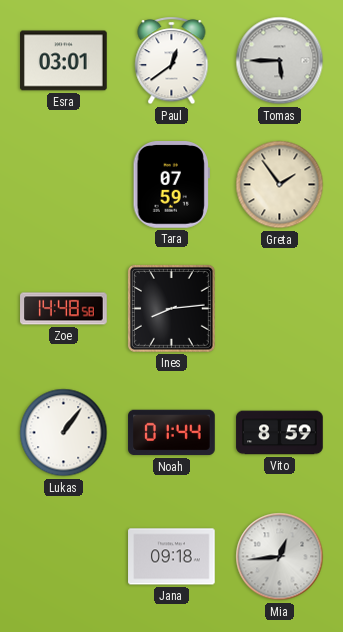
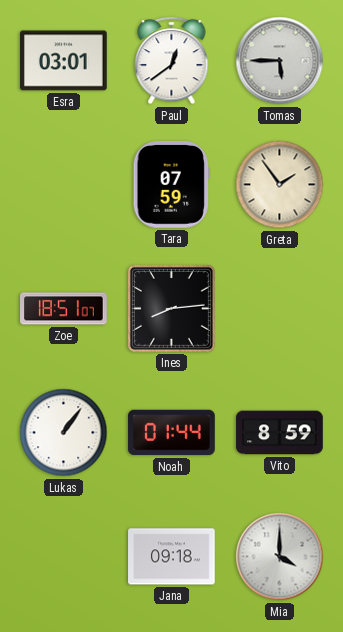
Zoe: 14:48 -> 18:51
Mia: 12:44 -> 4:00
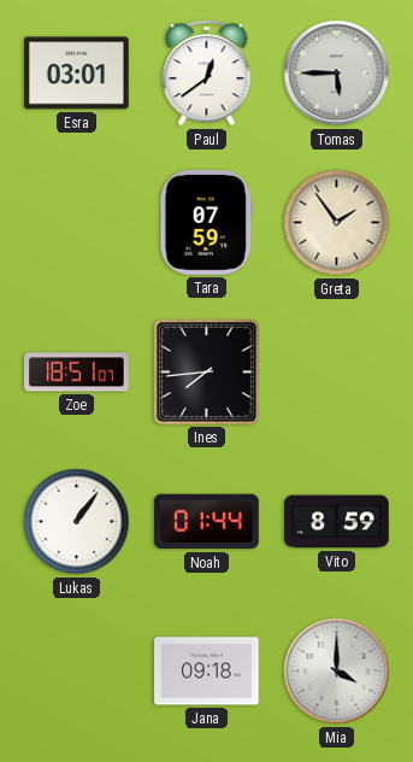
Ines: 8:14 -> 7:44
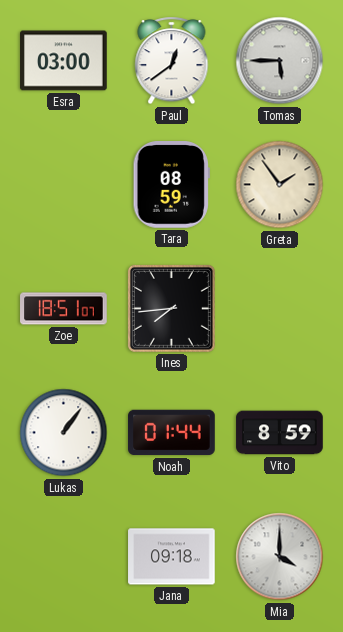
Esra: 03:01 -> 03:00
Tara: 07:59 -> 08:59
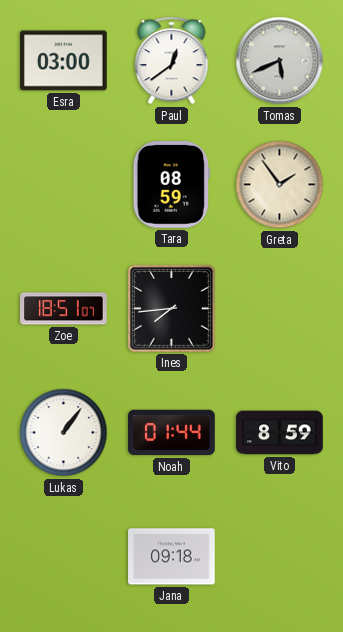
Tomas: 5:45 -> 5:41
Mia: 4:00 -> none
